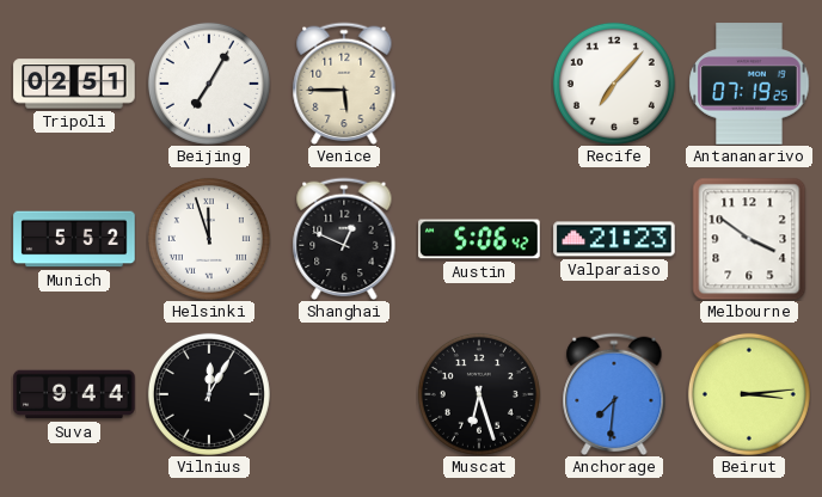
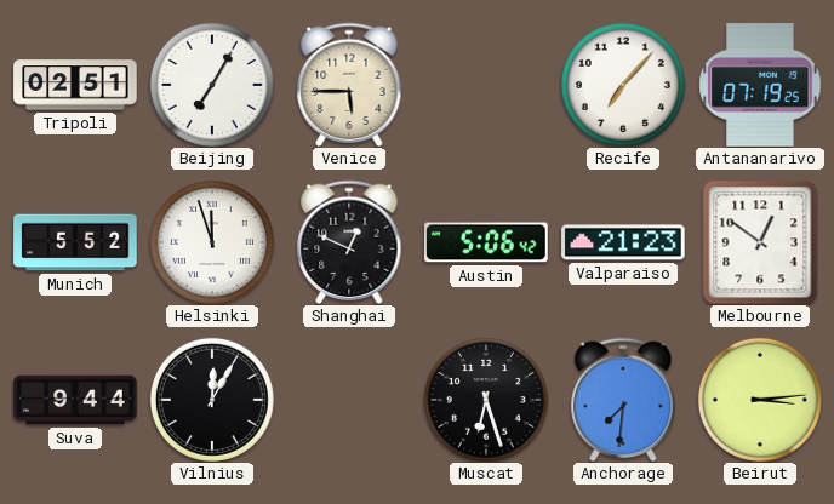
Melbourne: 3:51 -> 12:51
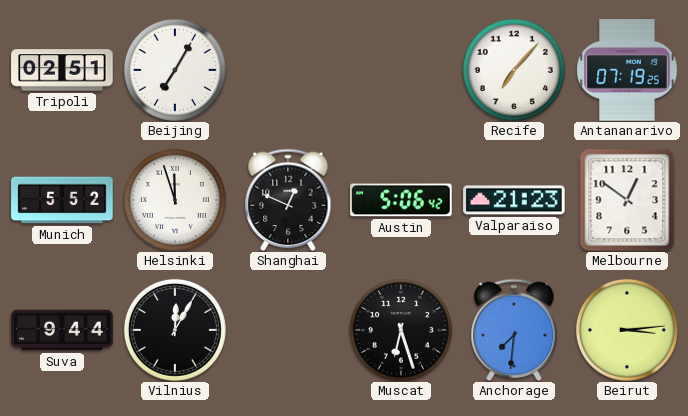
Venice: 5:45 -> none
